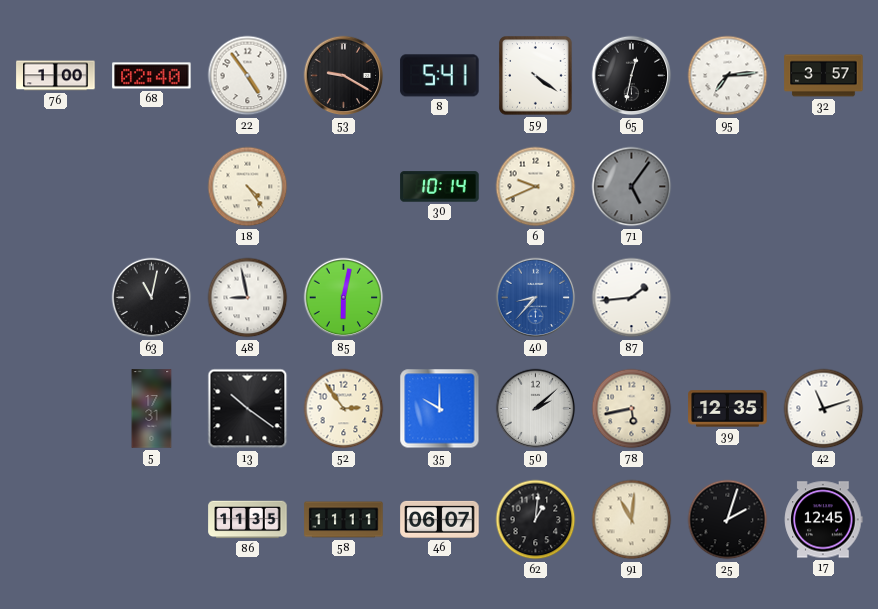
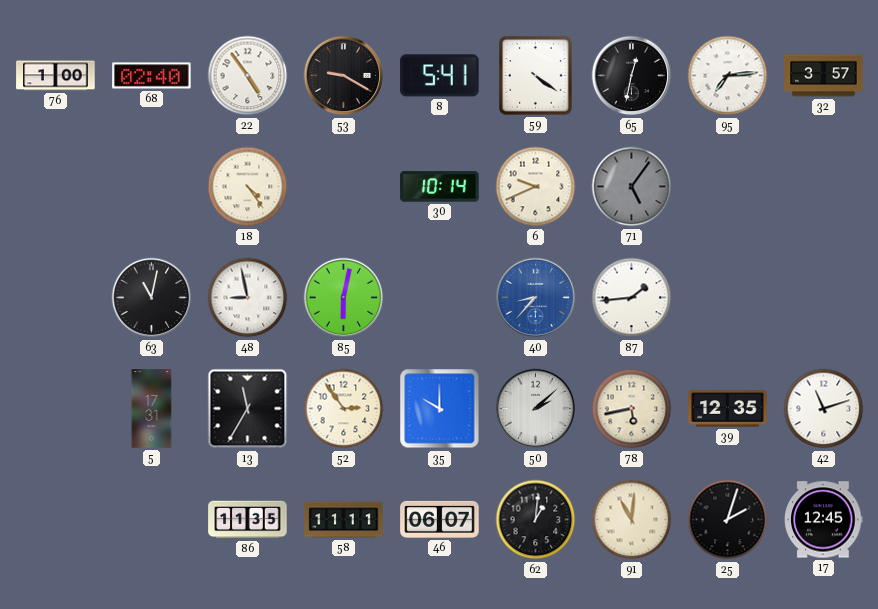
13: 10:21 -> 11:35
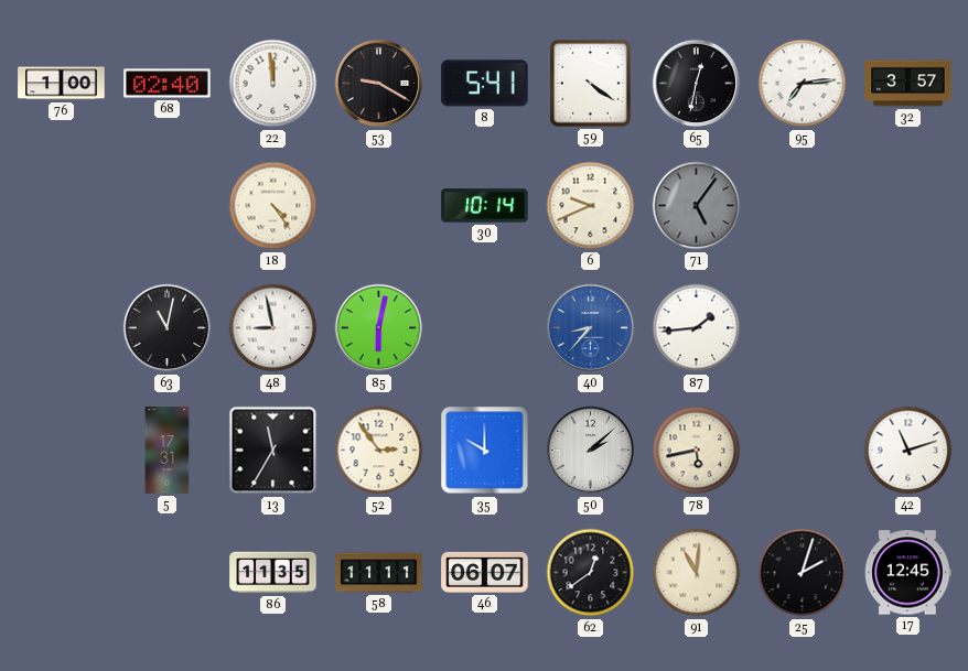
22: 4:54 -> 11:59
39: 12:35 -> none
62: 1:01 -> 12:39
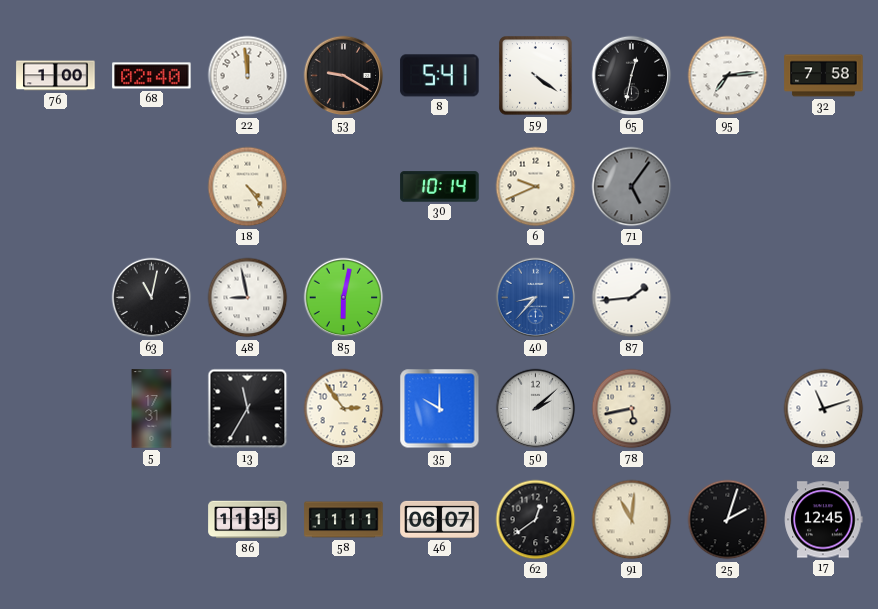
32: 3:57 -> 7:58
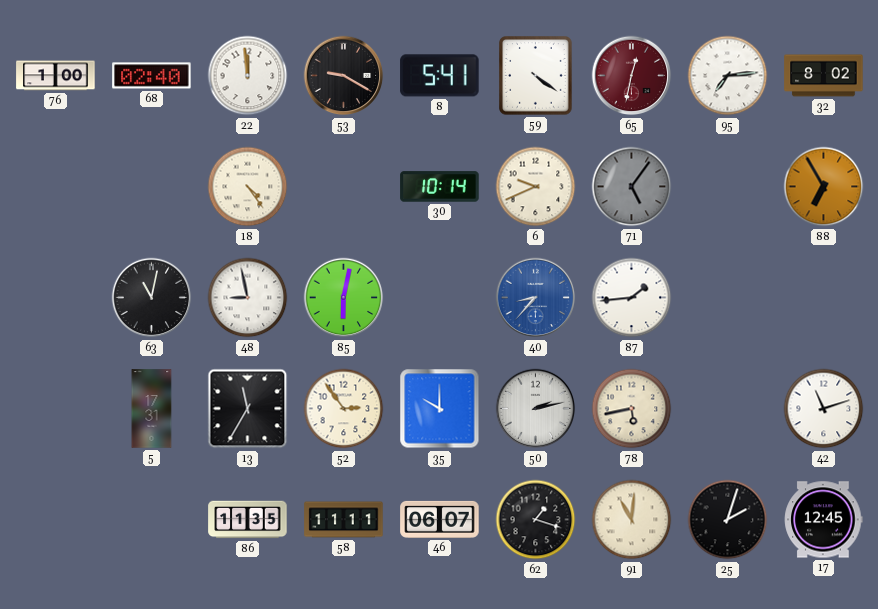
65 dial: black -> burgundy
32: 7:58 -> 8:02
88: none -> 6:55
50: 2:08 -> 2:13
62: 12:39 -> 1:18
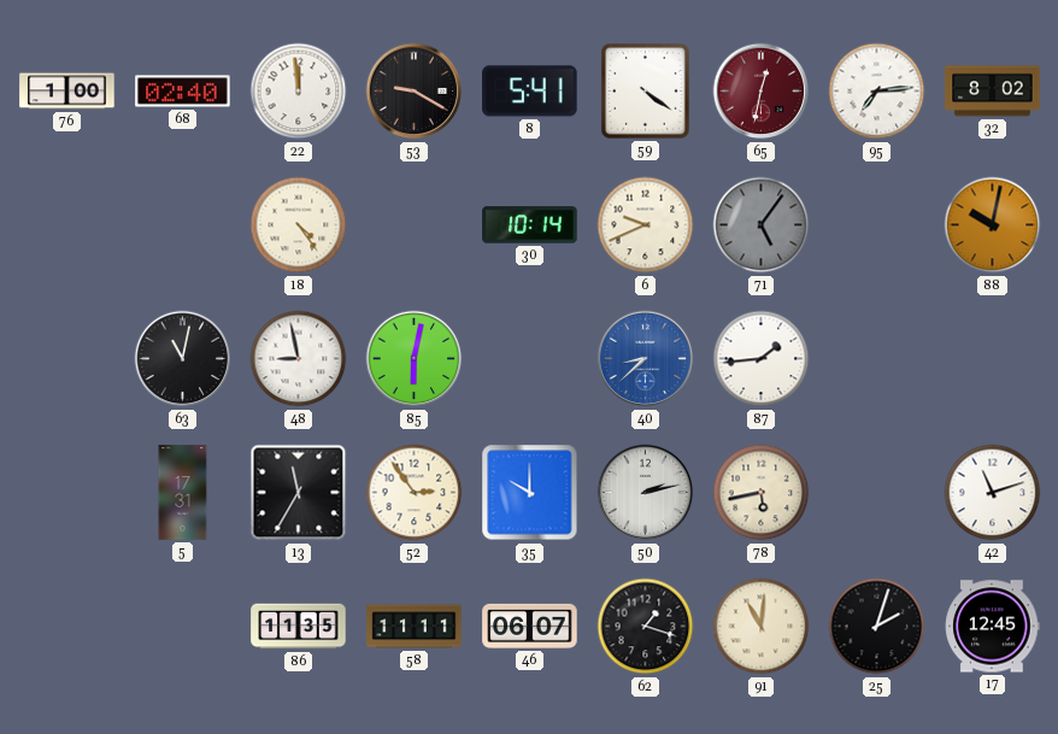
88: 6:55 -> 10:02
40: 8:37 -> 8:38
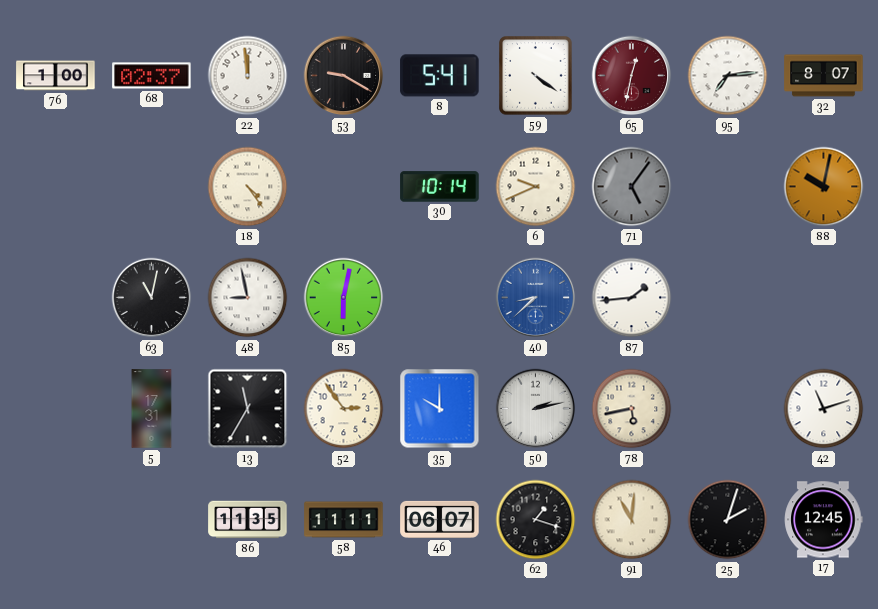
68: 02:40 -> 02:37
32: 8:02 -> 8:07
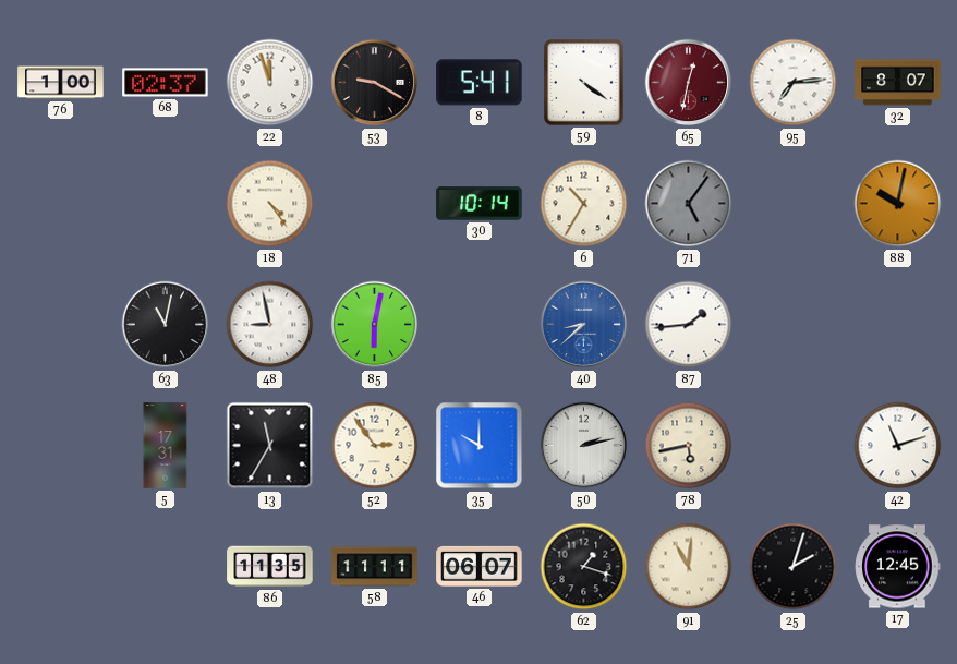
22: 11:59 -> 11:57
6: 9:41 -> 10:35
